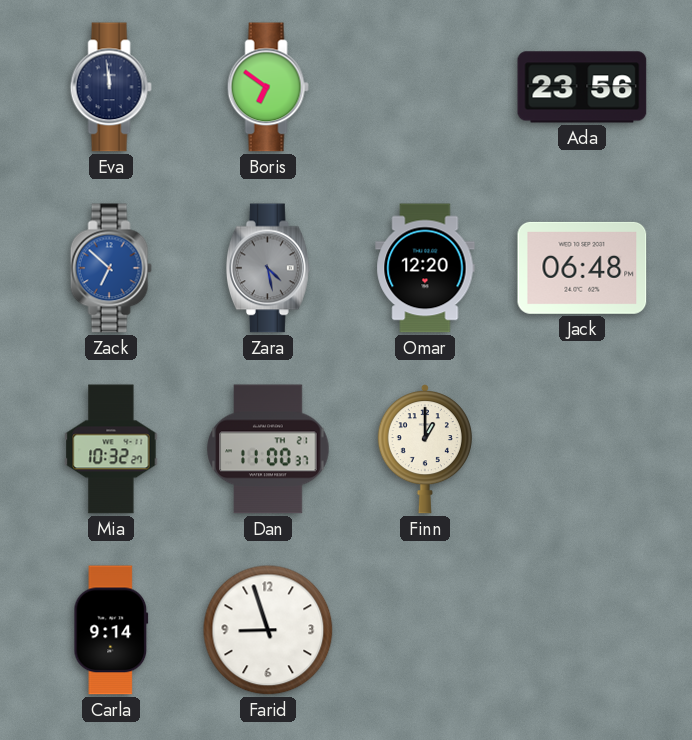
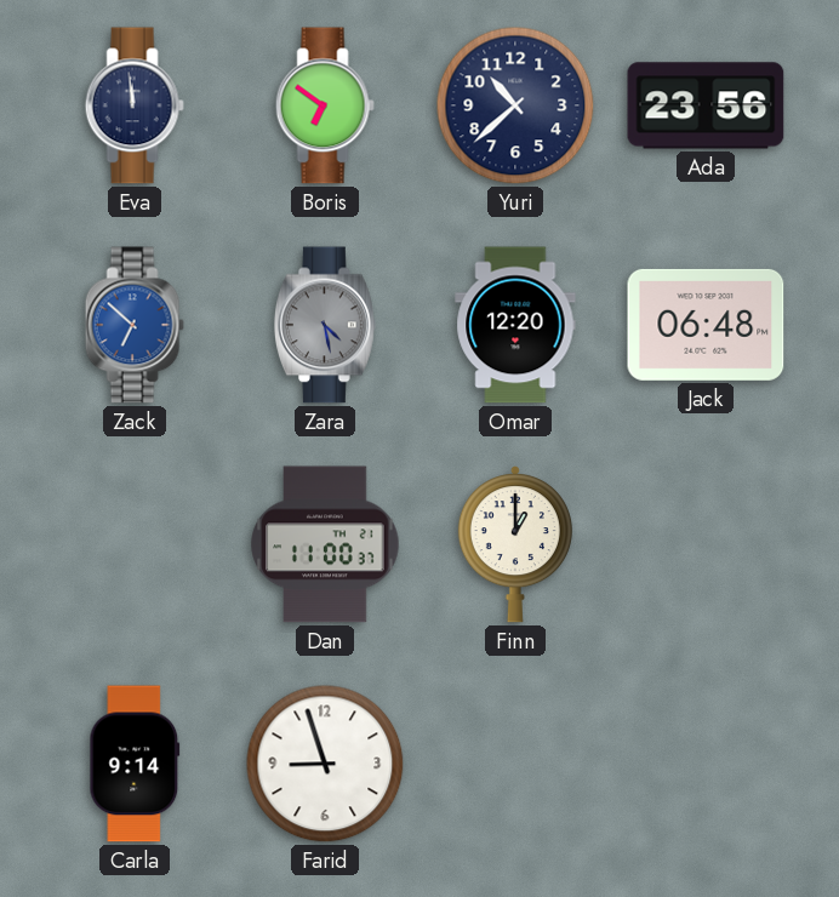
Yuri: none -> 10:38
Mia: 10:32 -> none
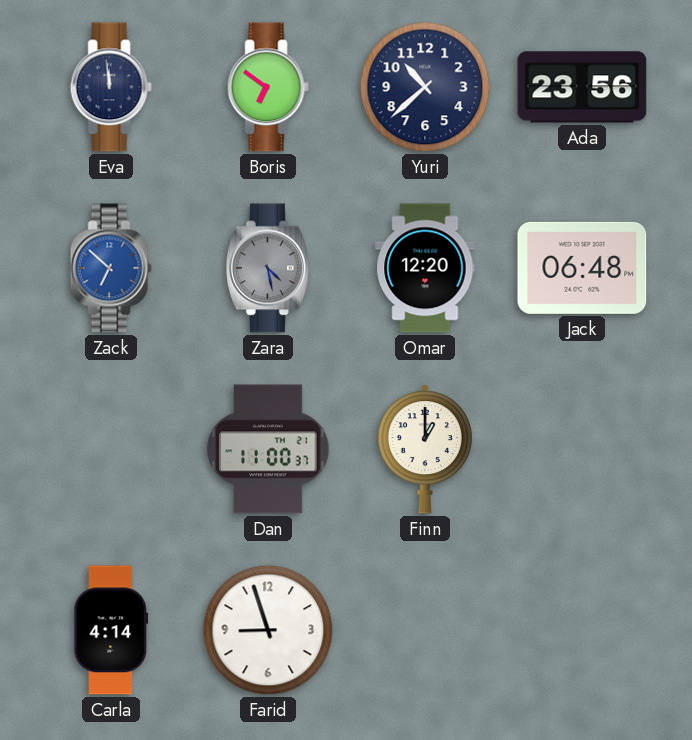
Carla: 9:14 -> 4:14
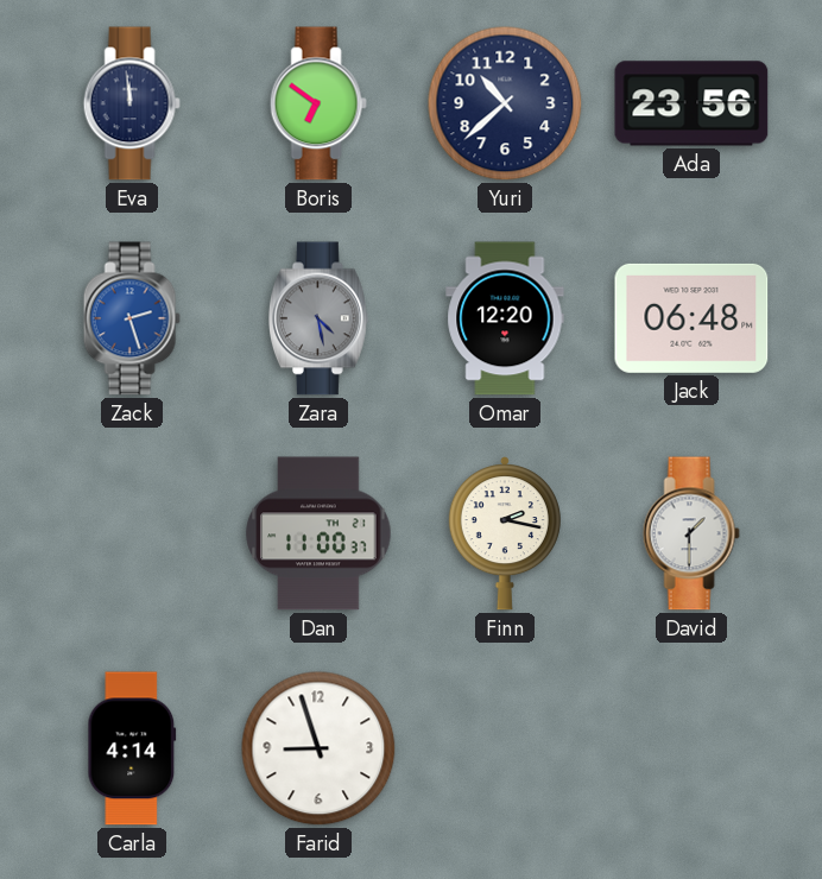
Zack: 6:52 -> 2:27
Finn: 1:00 -> 2:17
David: none -> 1:30
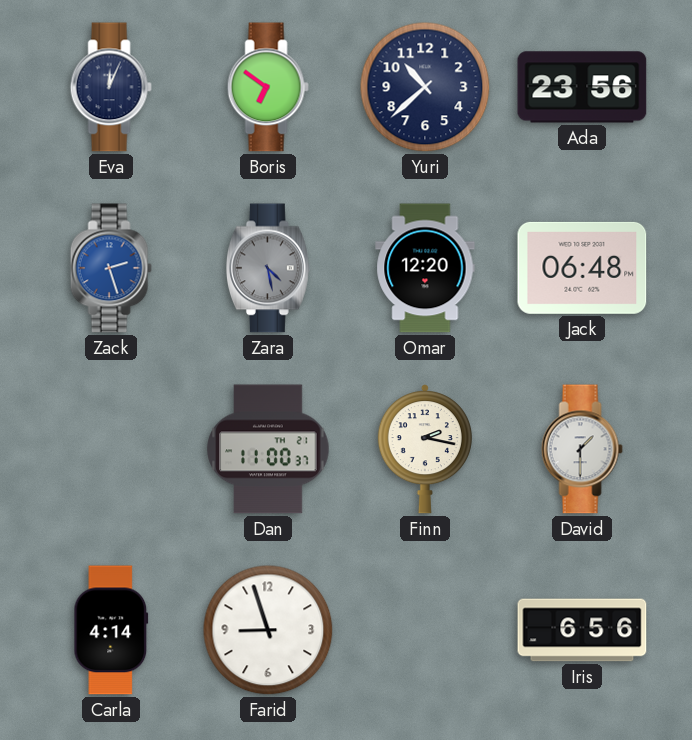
Eva: 11:59 -> 12:04
Iris: none -> 6:56
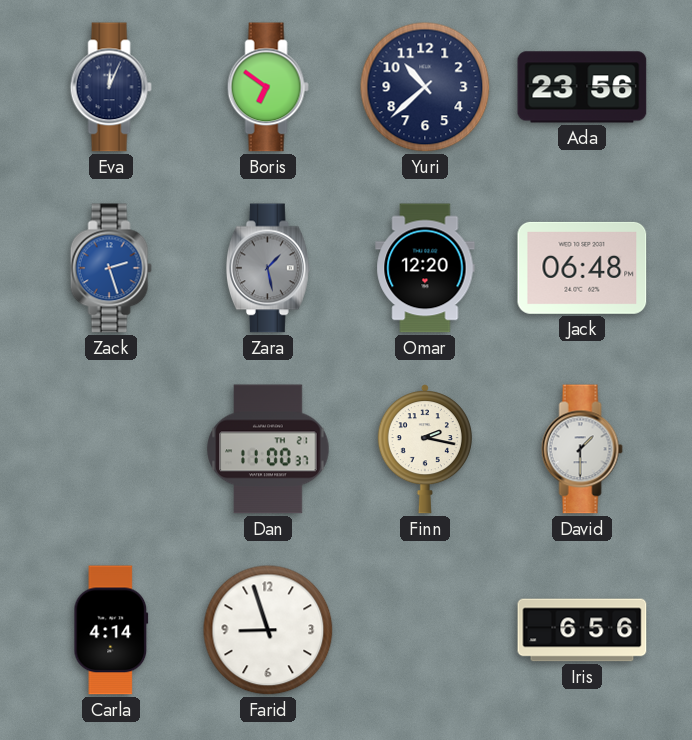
Zara: 4:28 -> 1:28
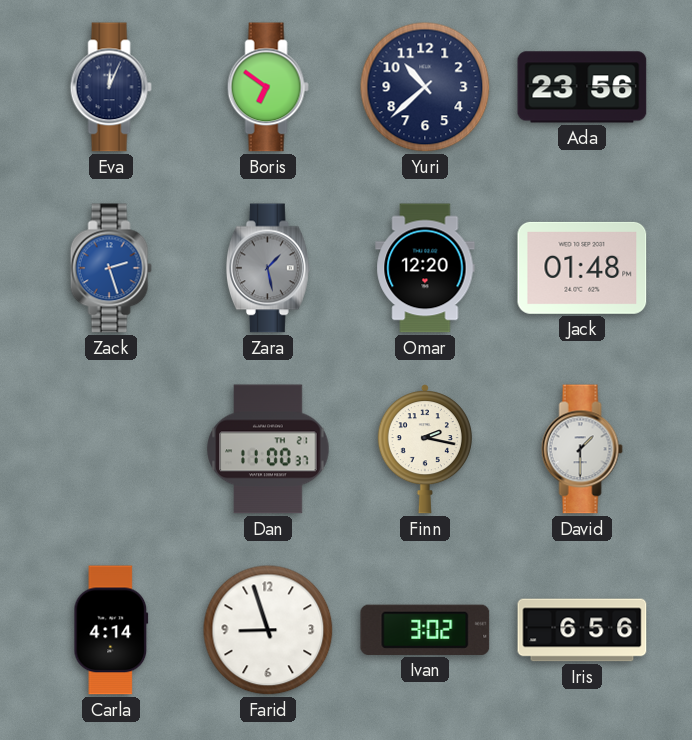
Jack: 06:48 -> 01:48
Ivan: none -> 3:02
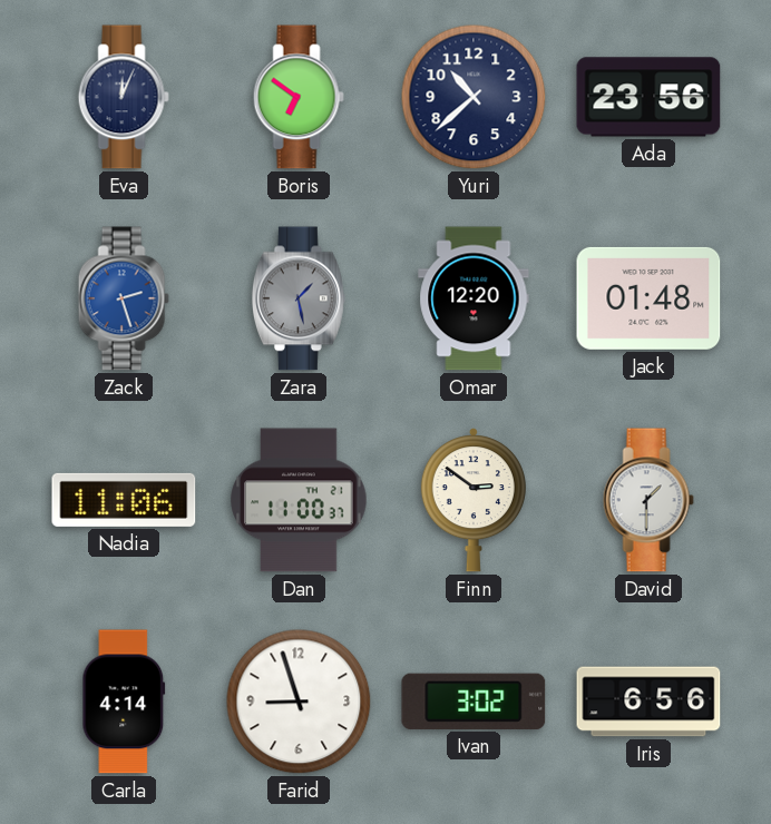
Nadia: none -> 11:06
Finn: 2:17 -> 2:51
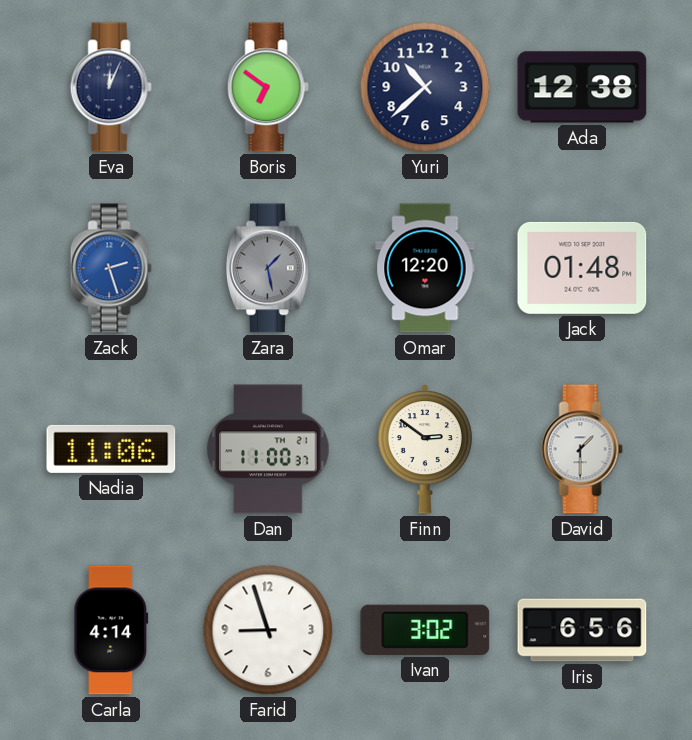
Ada: 23:56 -> 12:38
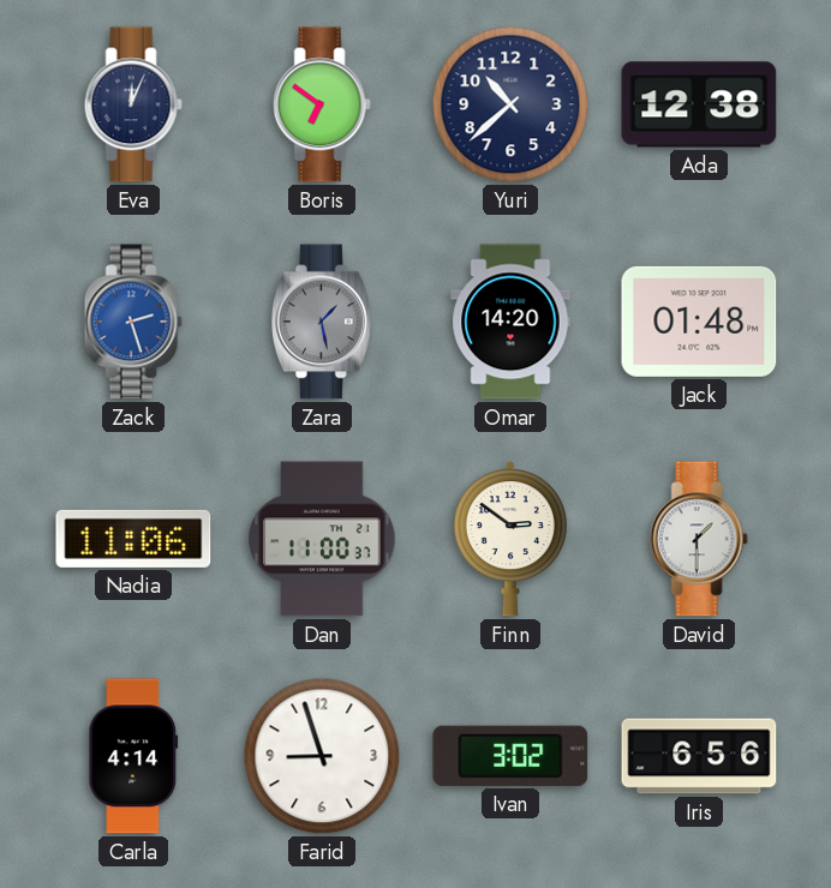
Omar: 12:20 -> 14:20
